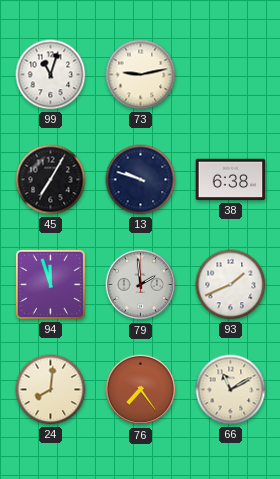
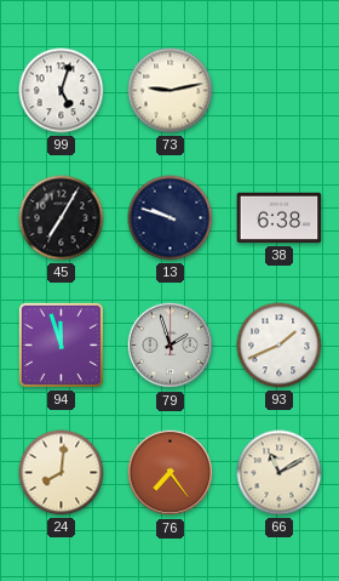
99: 11:03 -> 5:03
79: 1:59 -> 1:57
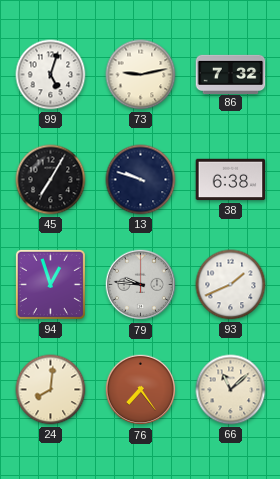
86: none -> 7:32
94: 11:57 -> 12:57
79: 1:57 -> 9:46
66: 11:10 -> 11:08
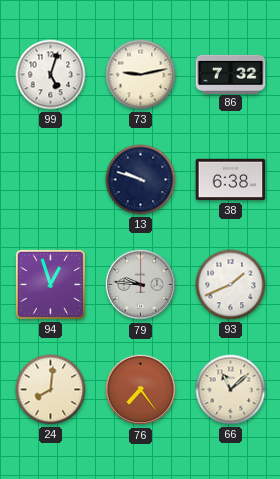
45: 7:05 -> none
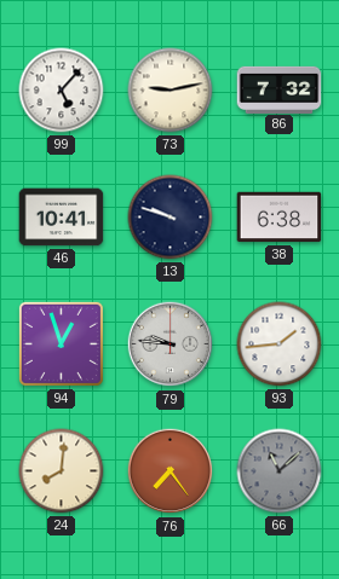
99: 5:03 -> 5:07
46: none -> 10:41
93: 1:41 -> 1:44
66 dial: cream -> grey
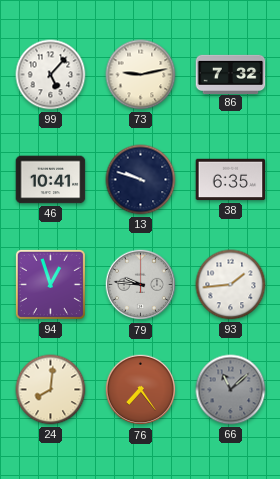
38: 6:38 -> 6:35
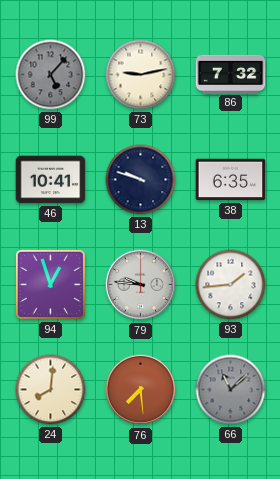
99 dial: white -> grey
76: 7:24 -> 7:29
